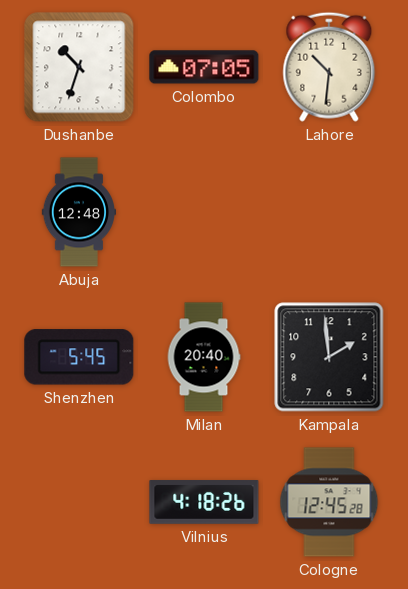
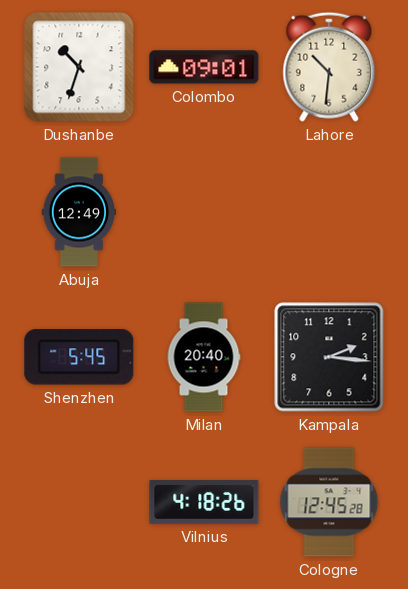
Colombo: 07:05 -> 09:01
Abuja: 12:48 -> 12:49
Kampala: 1:59 -> 2:16
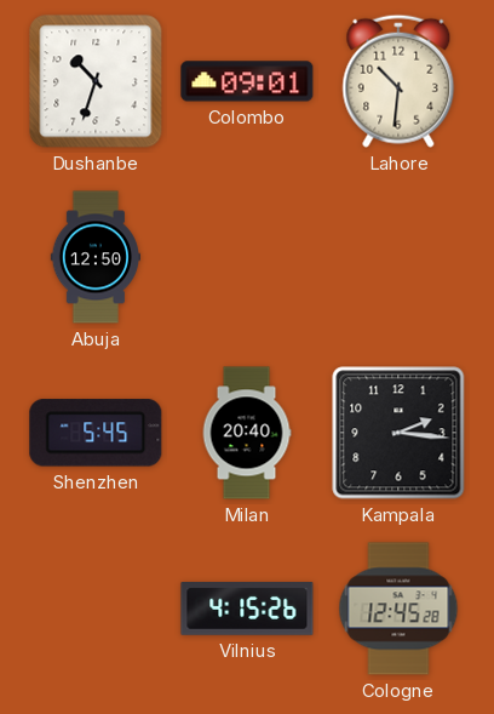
Abuja: 12:49 -> 12:50
Vilnius: 4:18 -> 4:15
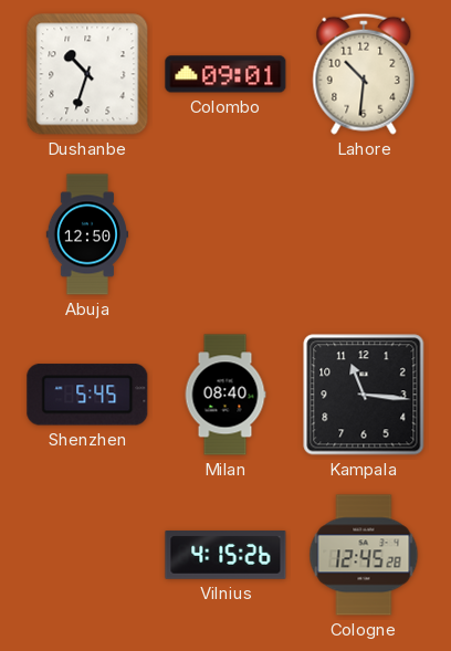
Milan: 20:40 -> 08:40
Kampala: 2:16 -> 11:16
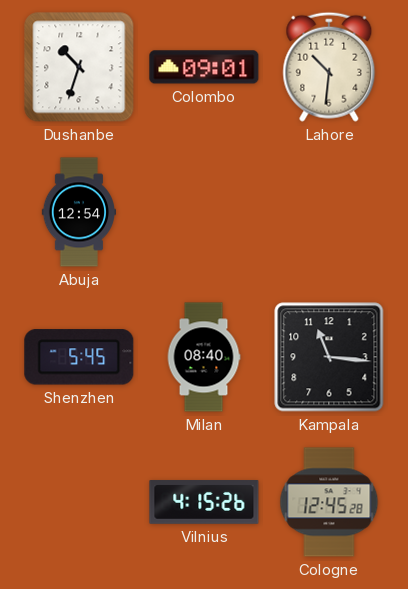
Abuja: 12:50 -> 12:54
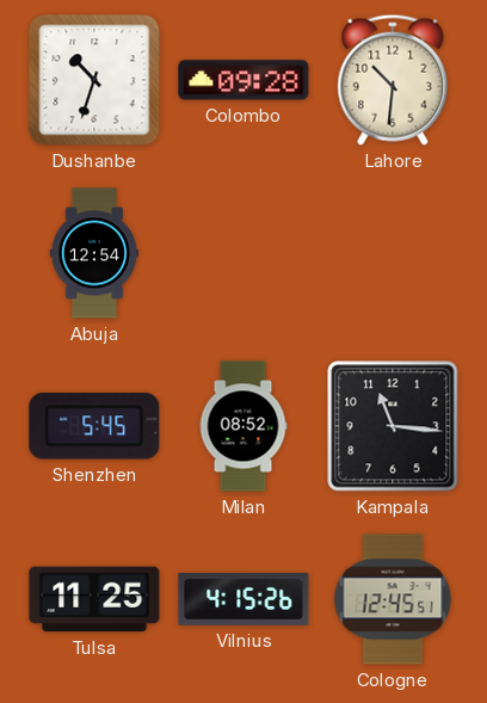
Colombo: 09:01 -> 09:28
Milan: 08:40 -> 08:52
Tulsa: none -> 11:25
Cologne: 12:45:28 -> 12:45:51
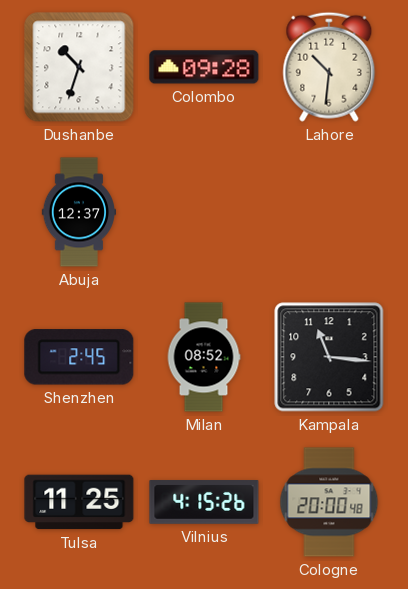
Abuja: 12:54 -> 12:37
Shenzhen: 5:45 -> 2:45
Cologne: 12:45 -> 20:00
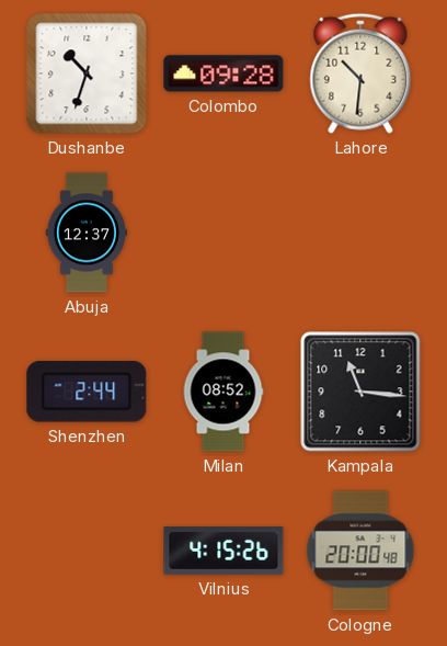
Shenzhen: 2:45 -> 2:44
Tulsa: 11:25 -> none
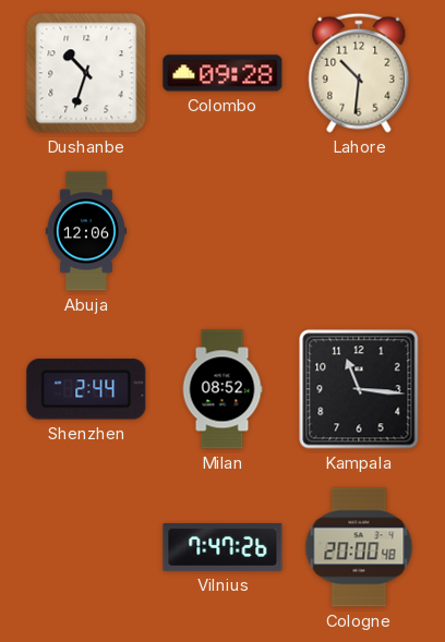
Abuja: 12:37 -> 12:06
Vilnius: 4:15 -> 7:47
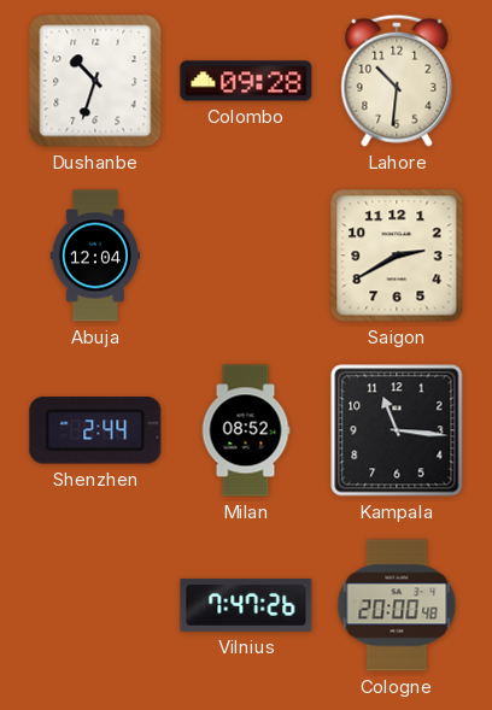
Abuja: 12:06 -> 12:04
Saigon: none -> 2:40
